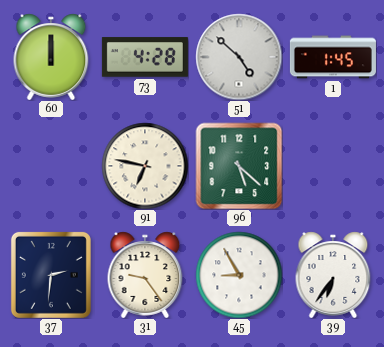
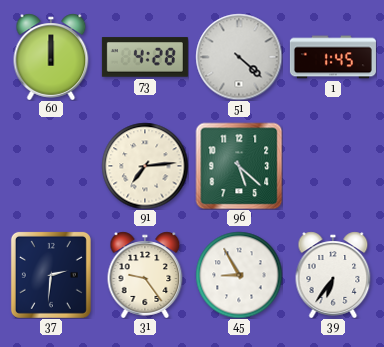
51: 4:52 -> 4:22
91: 6:47 -> 7:14
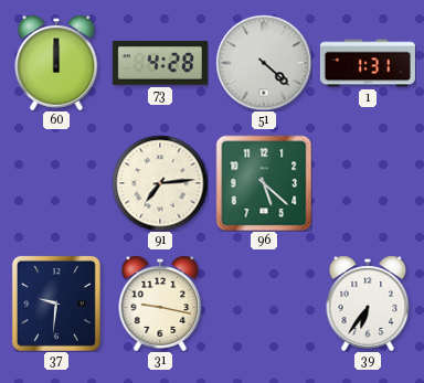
1: 1:45 -> 1:31
37: 2:31 -> 9:31
31: 9:24 -> 9:17
45: 8:55 -> none
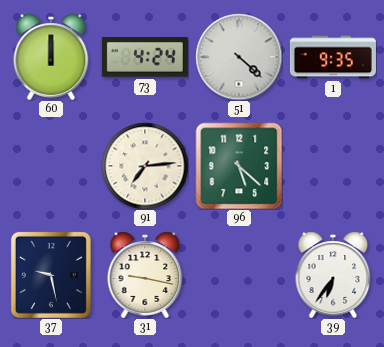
73: 4:28 -> 4:24
1: 1:31 -> 9:35
37: 9:31 -> 9:28
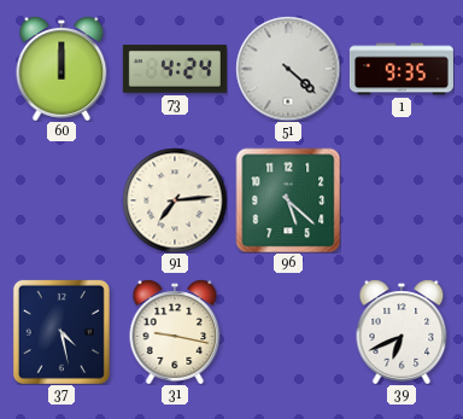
37: 9:28 -> 4:28
39: 6:36 -> 6:41
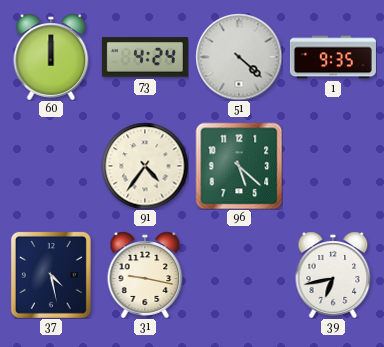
91: 7:14 -> 4:36
39: 6:41 -> 6:43
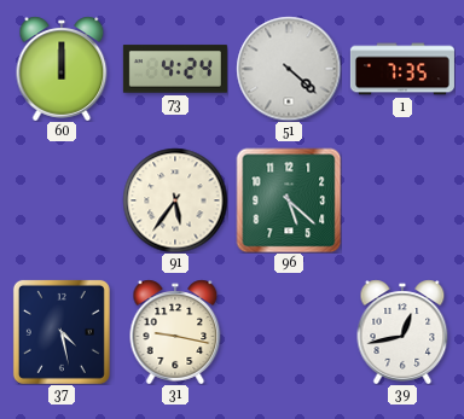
1: 9:35 -> 7:35
91: 4:36 -> 5:36
39: 6:43 -> 12:43
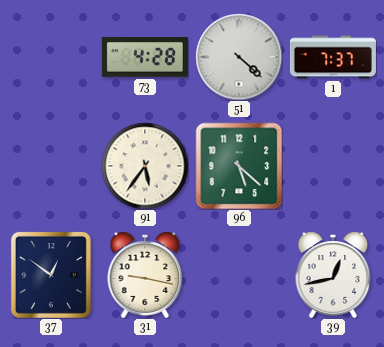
60: 12:00 -> none
73: 4:24 -> 4:28
1: 7:35 -> 7:37
37: 4:28 -> 12:51
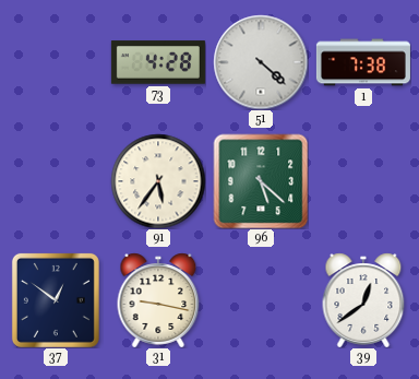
1: 7:37 -> 7:38
39: 12:43 -> 12:39
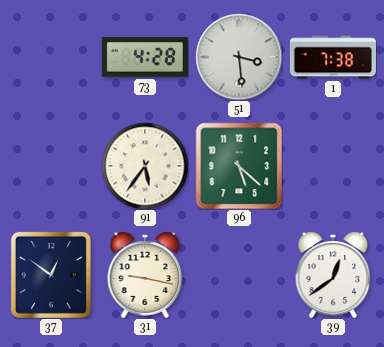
51: 4:22 -> 3:29
